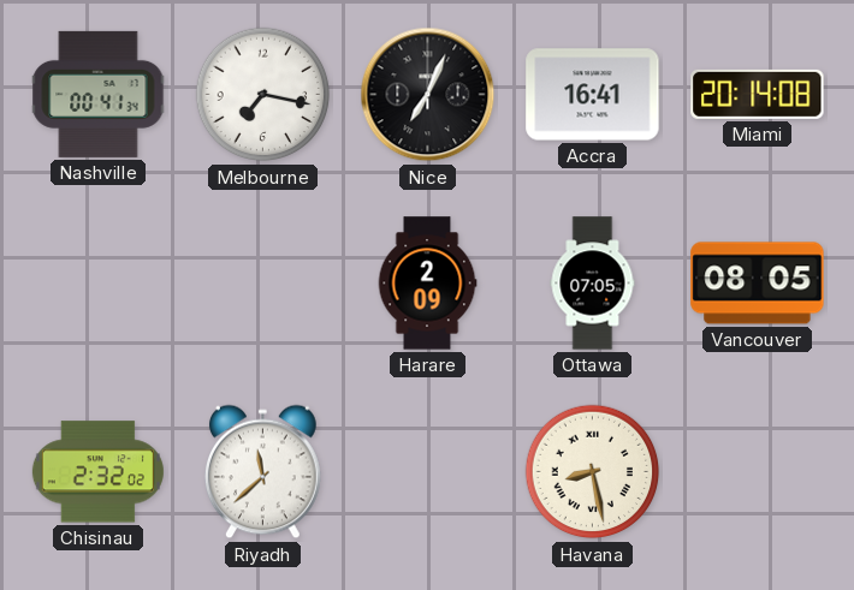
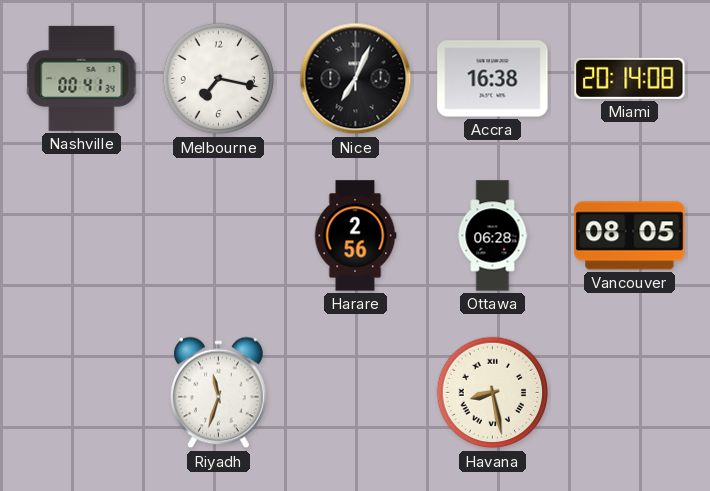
Accra: 16:41 -> 16:38
Harare: 2:09 -> 2:56
Ottawa: 07:05 -> 06:28
Chisinau: 2:32 -> none
Riyadh: 11:38 -> 11:33
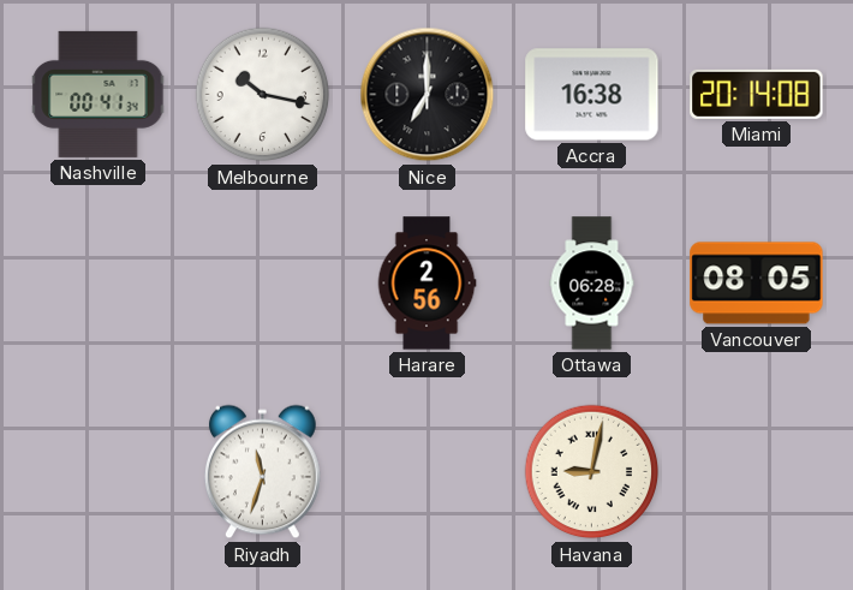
Melbourne: 7:17 -> 10:17
Nice: 7:04 -> 7:00
Havana: 8:28 -> 9:02
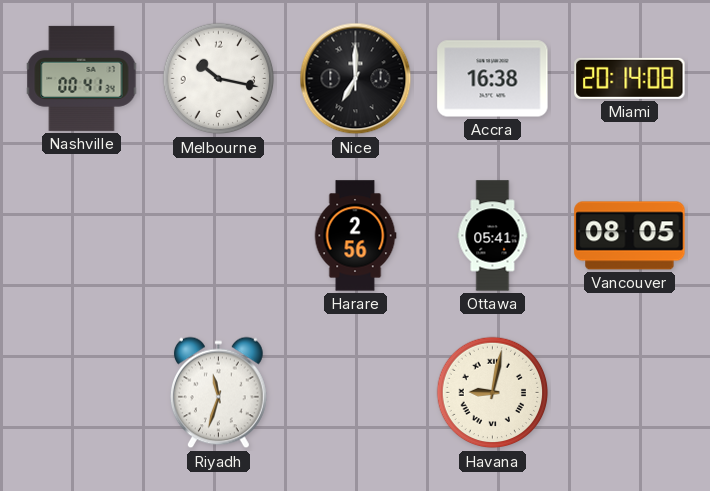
Ottawa: 06:28 -> 05:41
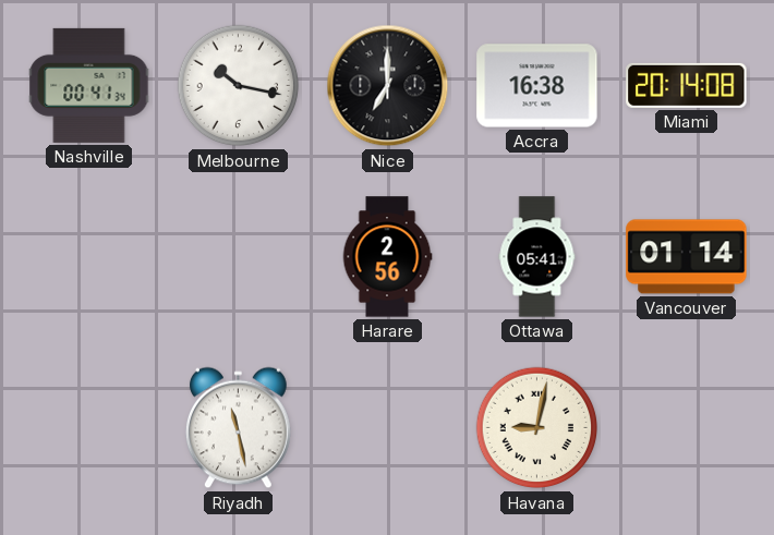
Vancouver: 08:05 -> 01:14
Riyadh: 11:33 -> 11:28
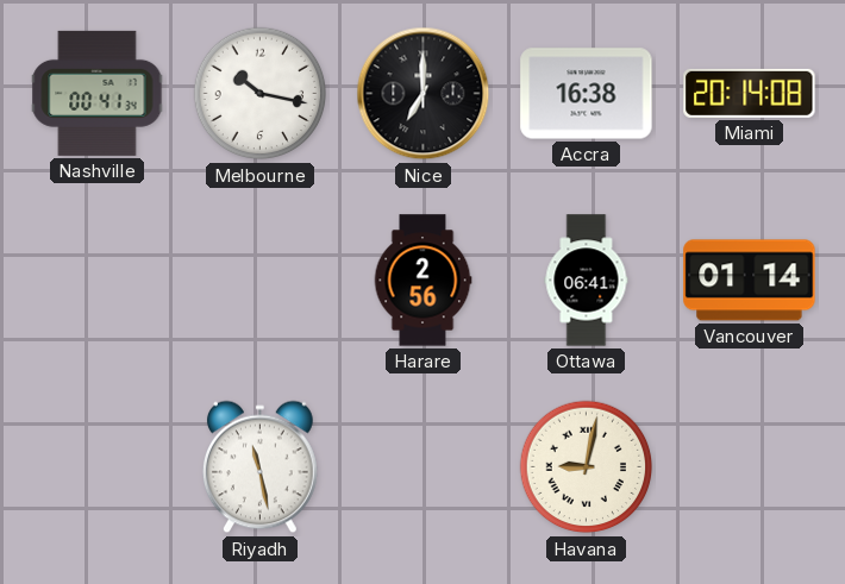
Ottawa: 05:41 -> 06:41
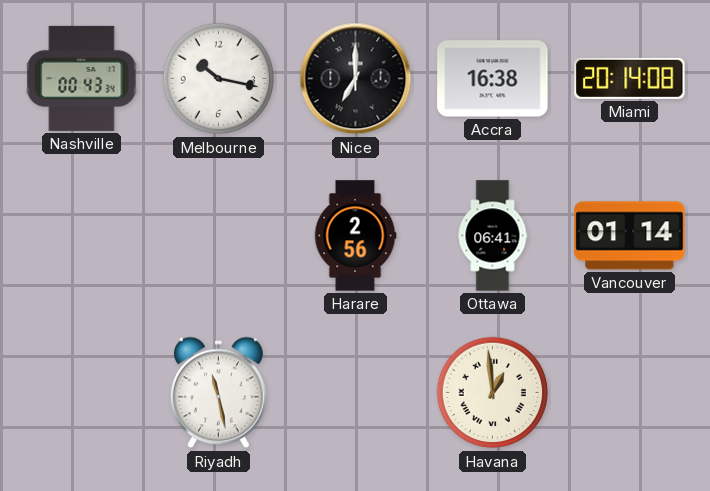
Nashville: 00:41 -> 00:43
Havana: 9:02 -> 12:59
